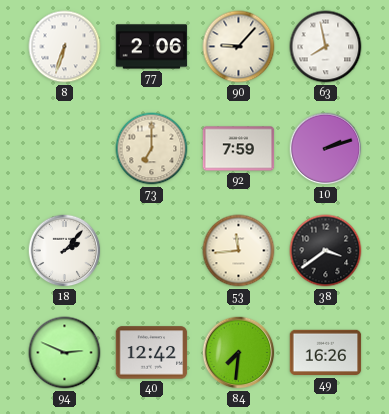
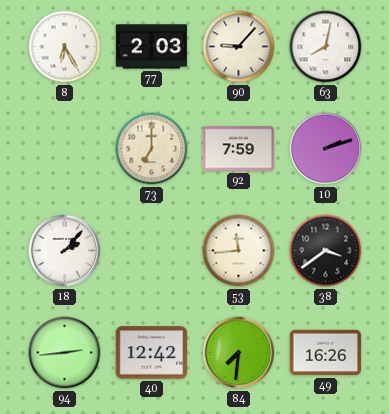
8: 6:33 -> 6:25
77: 2:06 -> 2:03
63: 7:58 -> 8:02
94: 2:49 -> 2:44
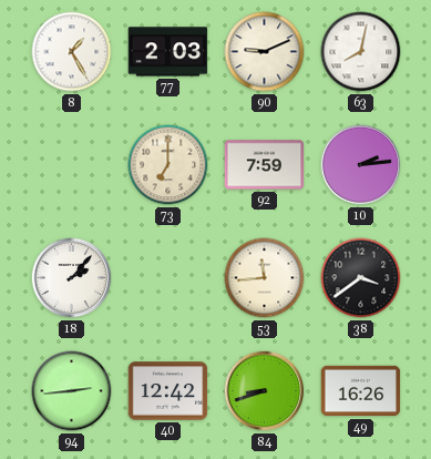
8: 6:25 -> 1:25
90: 9:07 -> 9:11
10: 2:12 -> 2:14
84: 7:31 -> 8:42
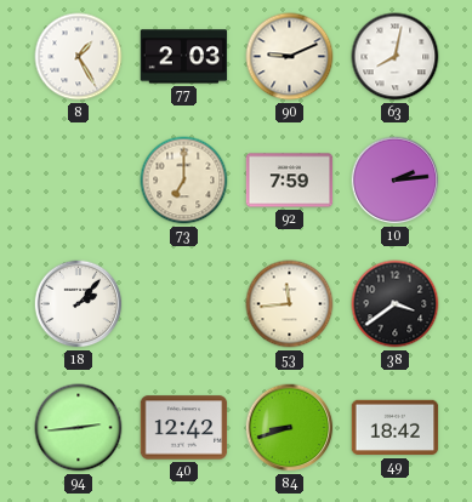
49: 16:26 -> 18:42
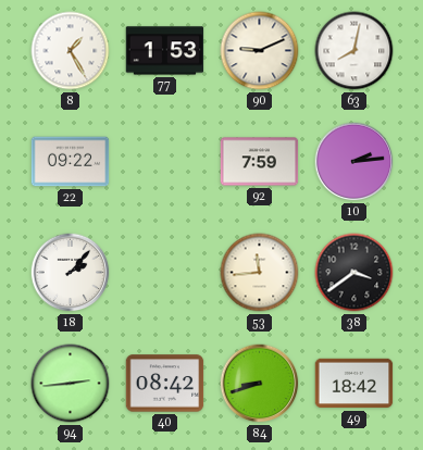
77: 2:03 -> 1:53
22: none -> 09:22
73: 7:00 -> none
40: 12:42 -> 08:42
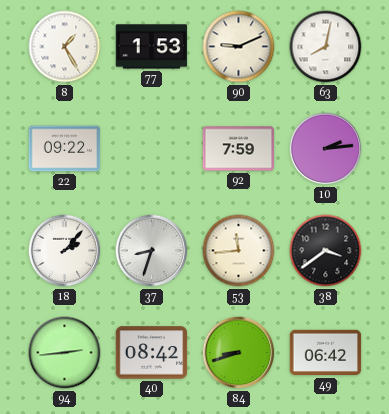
37: none -> 8:33
49: 18:42 -> 06:42
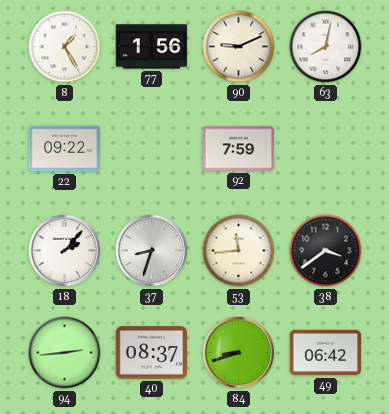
77: 1:53 -> 1:56
10: 2:14 -> none
40: 08:42 -> 08:37
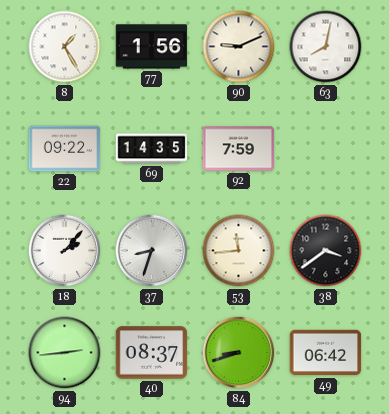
69: none -> 14:35
